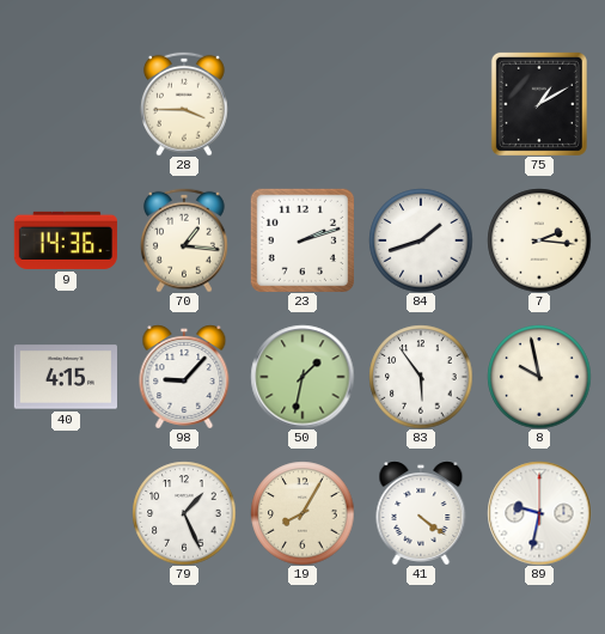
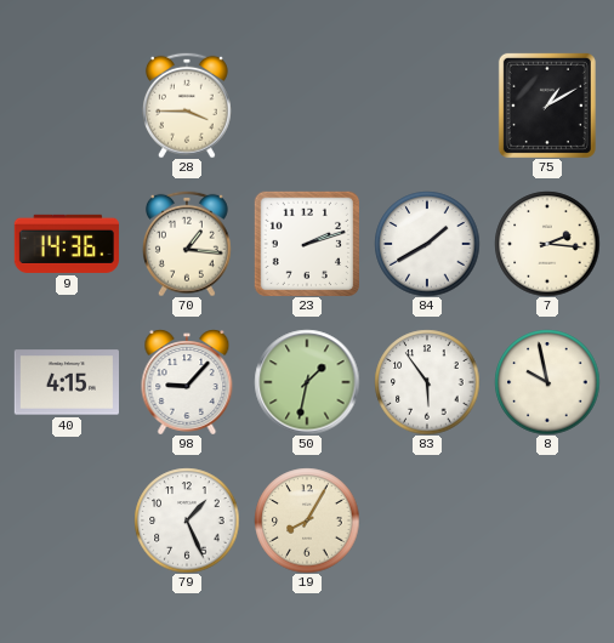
84: 1:42 -> 1:40
41: 4:21 -> none
89: 9:32 -> none
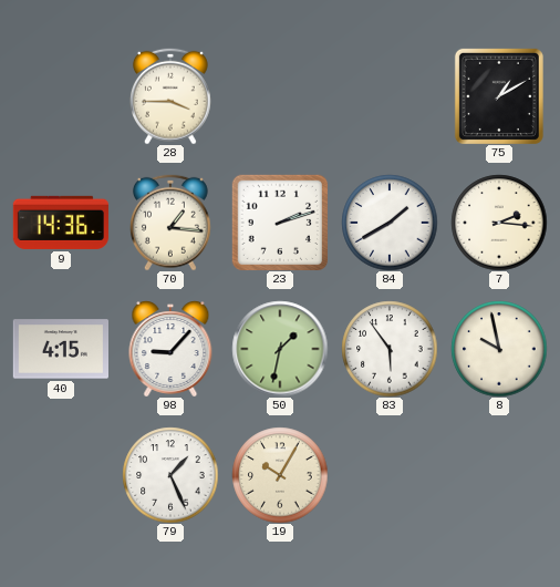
19: 8:05 -> 10:05
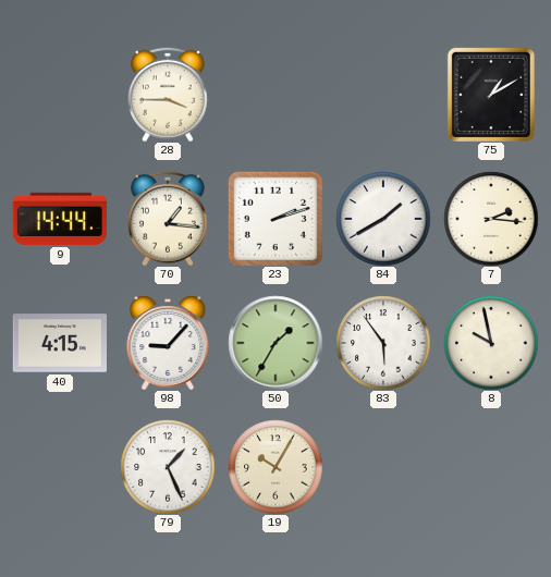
9: 14:36 -> 14:44
50: 1:32 -> 1:35
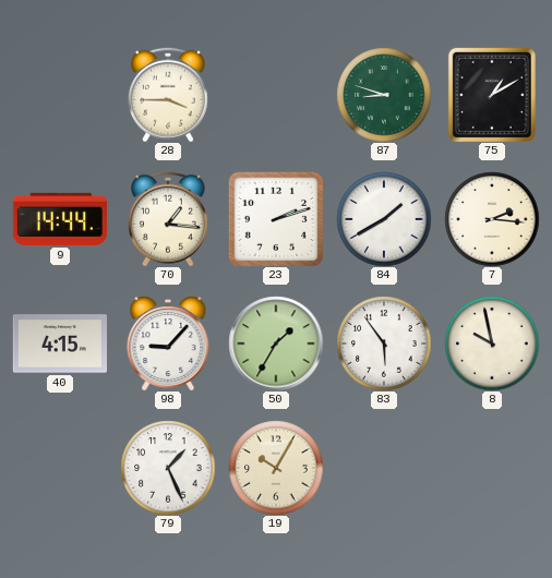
87: none -> 8:48
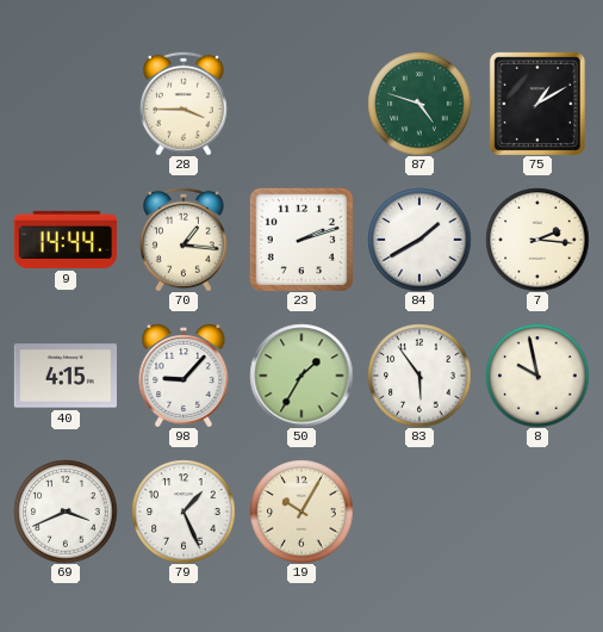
87: 8:48 -> 4:48
69: none -> 3:41
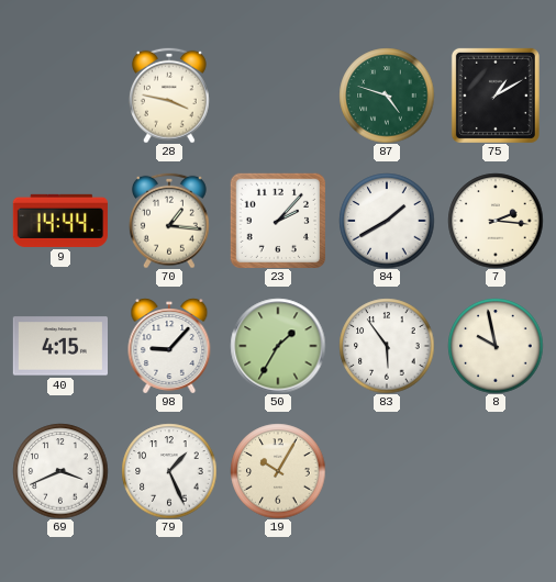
28: 3:45 -> 3:47
23: 2:12 -> 2:07
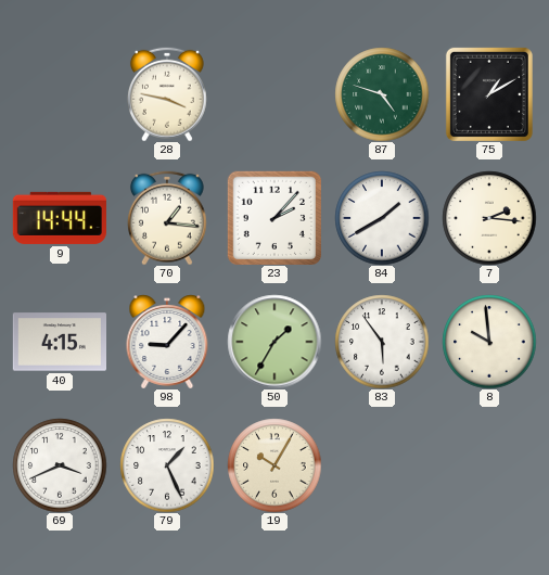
8: 9:58 -> 9:59
